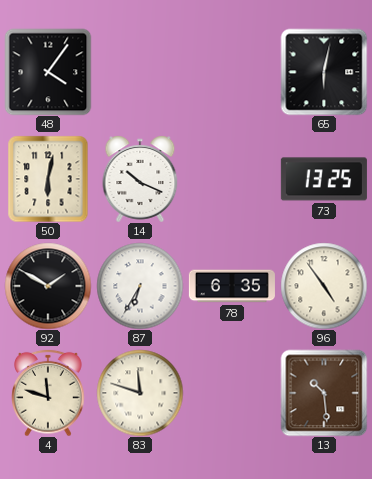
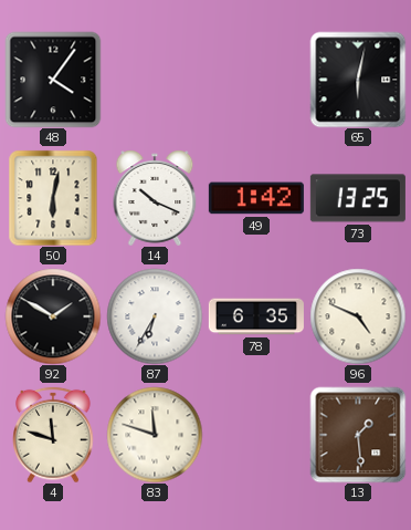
49: none -> 1:42
96: 4:54 -> 4:49
13: 10:29 -> 1:29
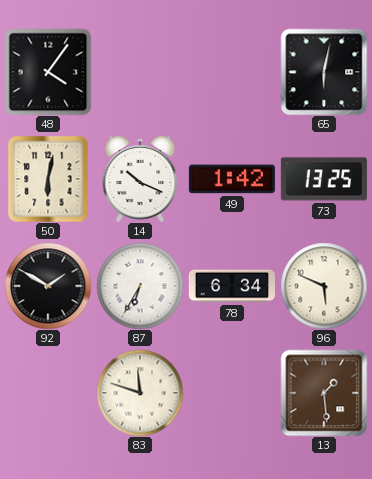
78: 6:35 -> 6:34
96: 4:49 -> 5:49
4: 11:48 -> none
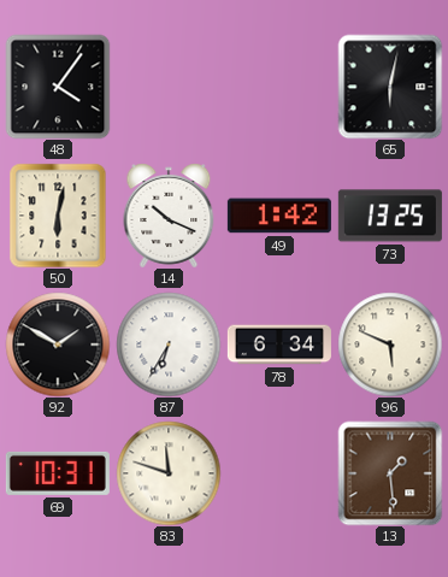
69: none -> 10:31
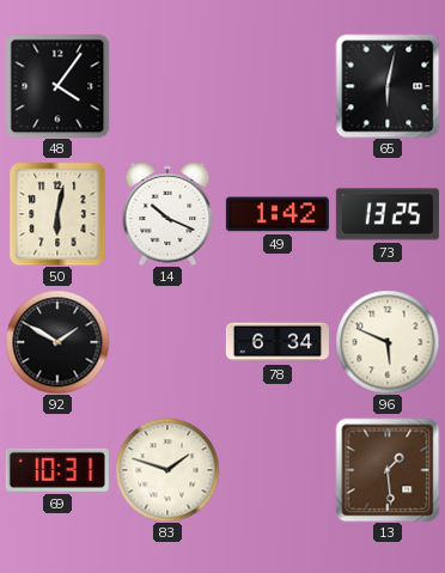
87: 6:35 -> none
83: 11:48 -> 1:48
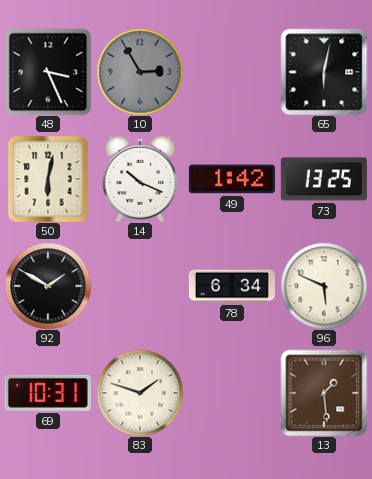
48: 4:06 -> 3:26
10: none -> 2:55
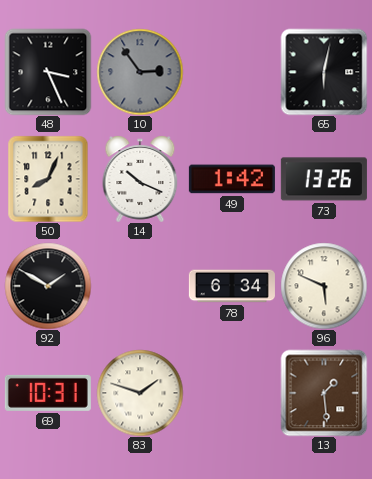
10: 2:55 -> 2:54
50: 6:02 -> 8:04
73: 13:25 -> 13:26
